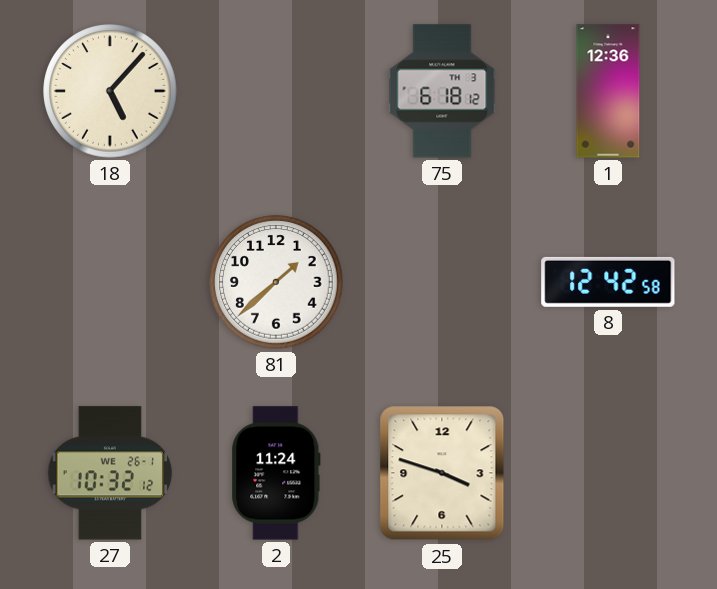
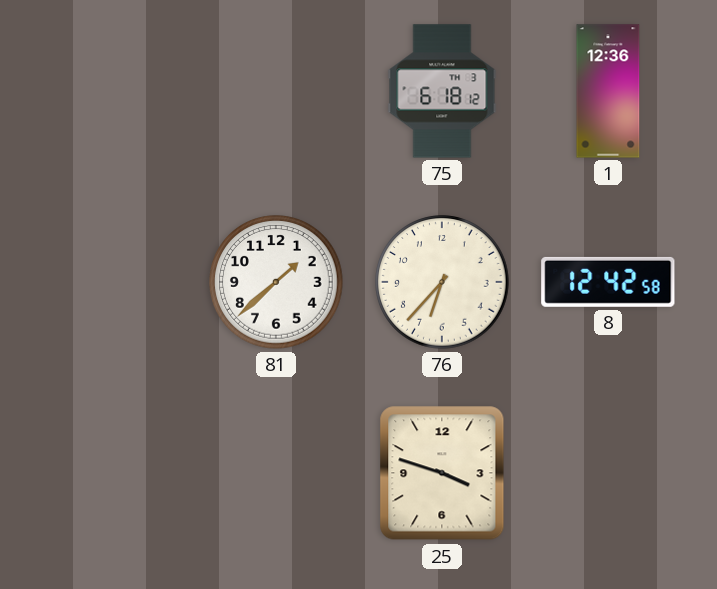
18: 5:07 -> none
76: none -> 6:37
27: 10:32 -> none
2: 11:24 -> none
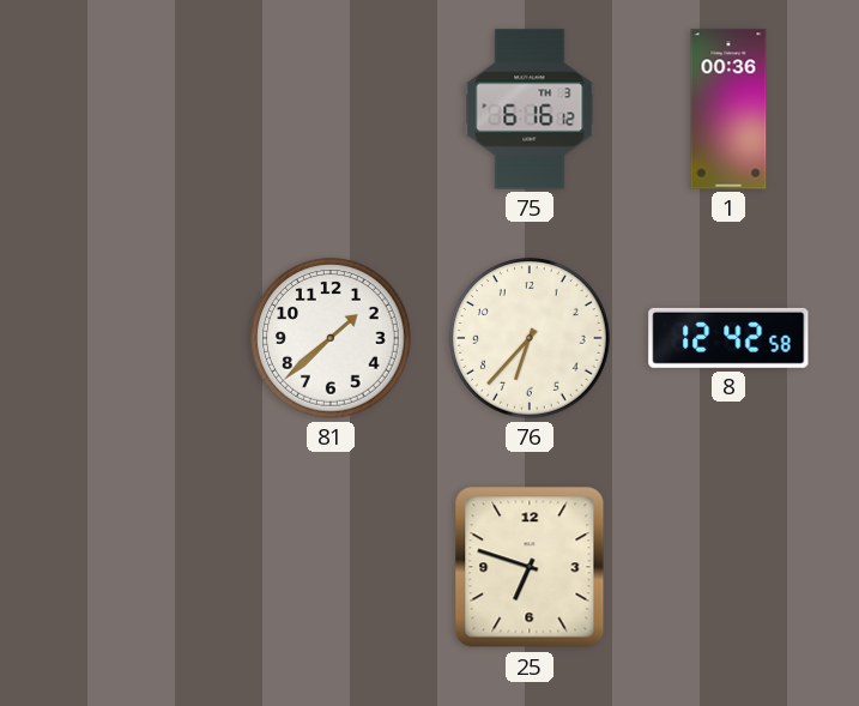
75: 6:18 -> 6:16
1: 12:36 -> 00:36
25: 3:48 -> 6:48
